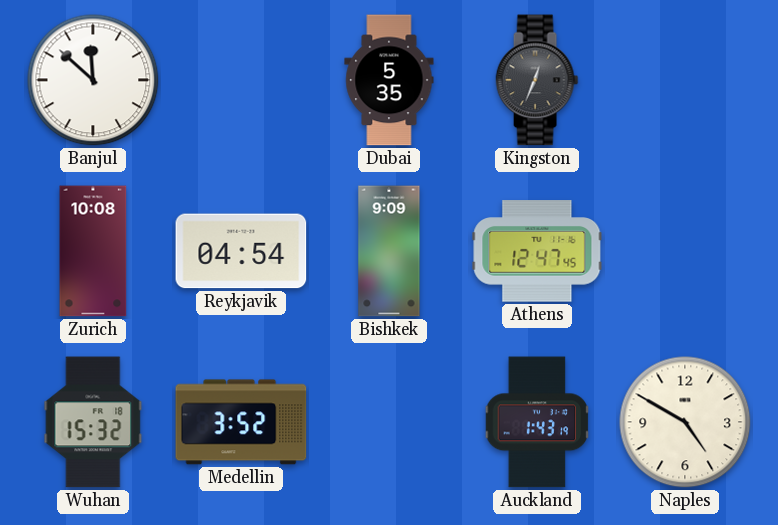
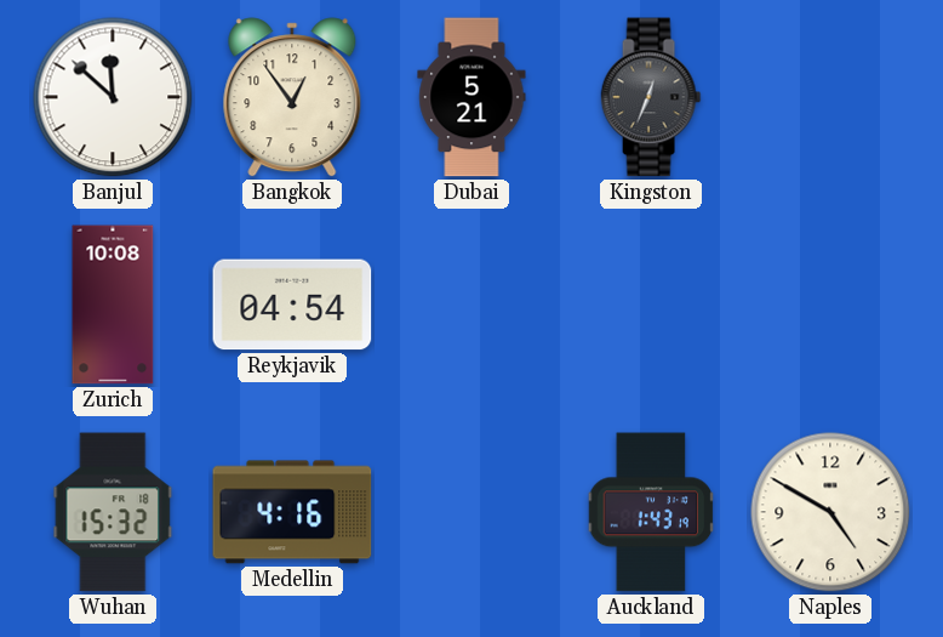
Bangkok: none -> 12:54
Dubai: 5:35 -> 5:21
Bishkek: 9:09 -> none
Athens: 12:47 -> none
Medellin: 3:52 -> 4:16
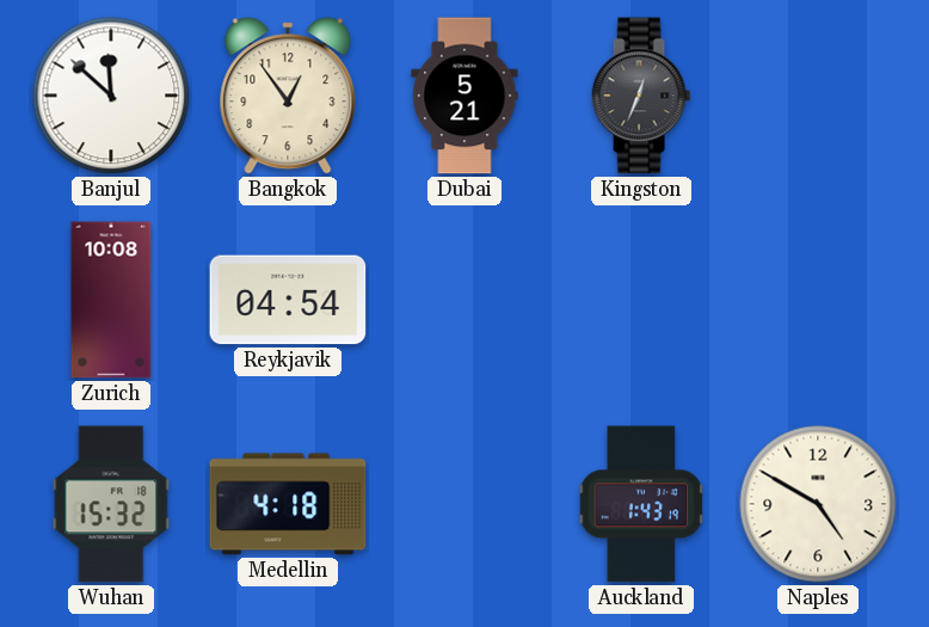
Medellin: 4:16 -> 4:18
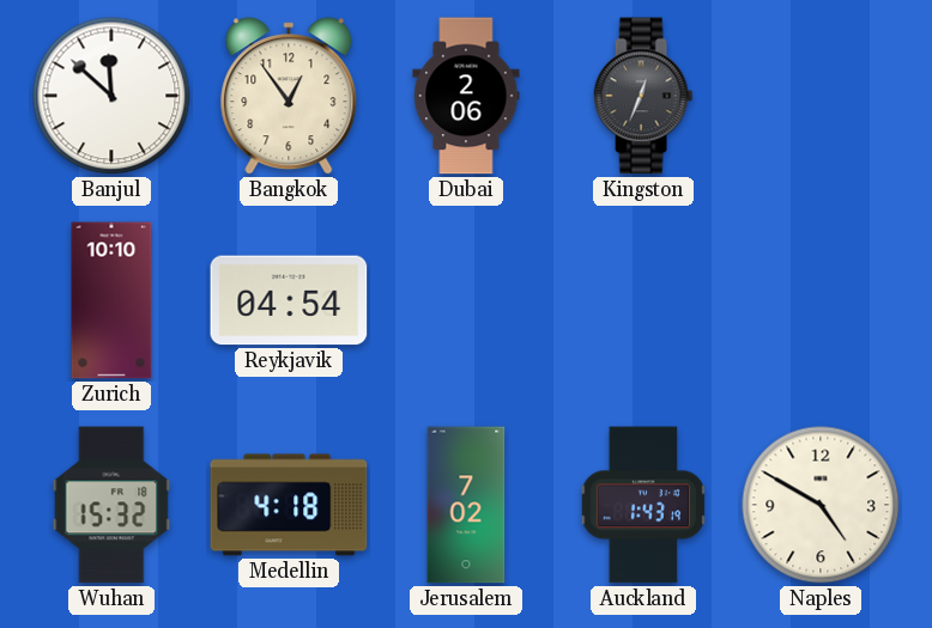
Dubai: 5:21 -> 2:06
Zurich: 10:08 -> 10:10
Jerusalem: none -> 7:02
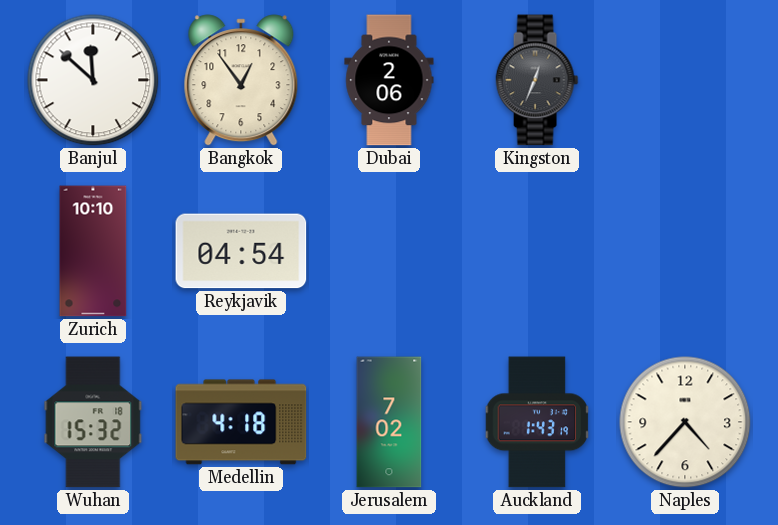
Naples: 4:50 -> 4:37
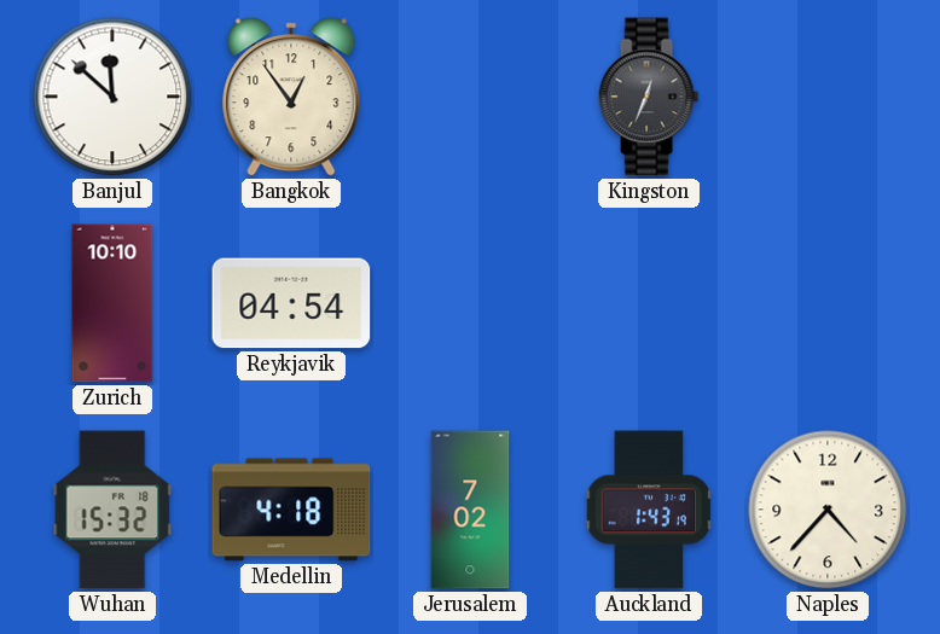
Dubai: 2:06 -> none
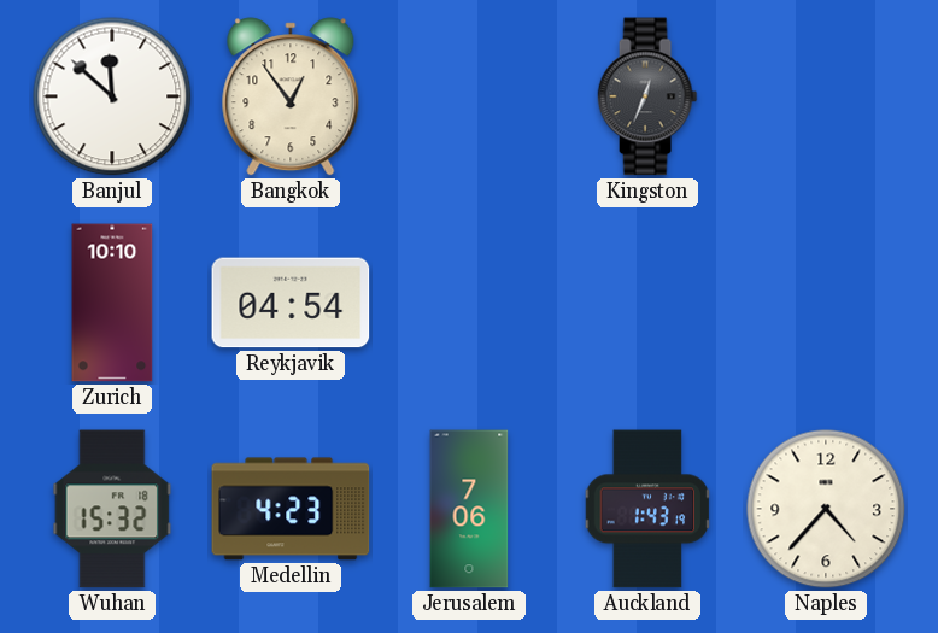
Medellin: 4:18 -> 4:23
Jerusalem: 7:02 -> 7:06
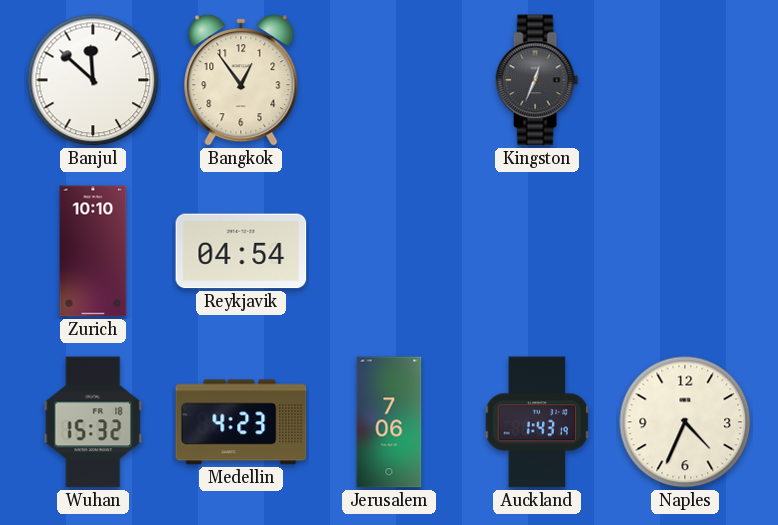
Naples: 4:37 -> 4:34
